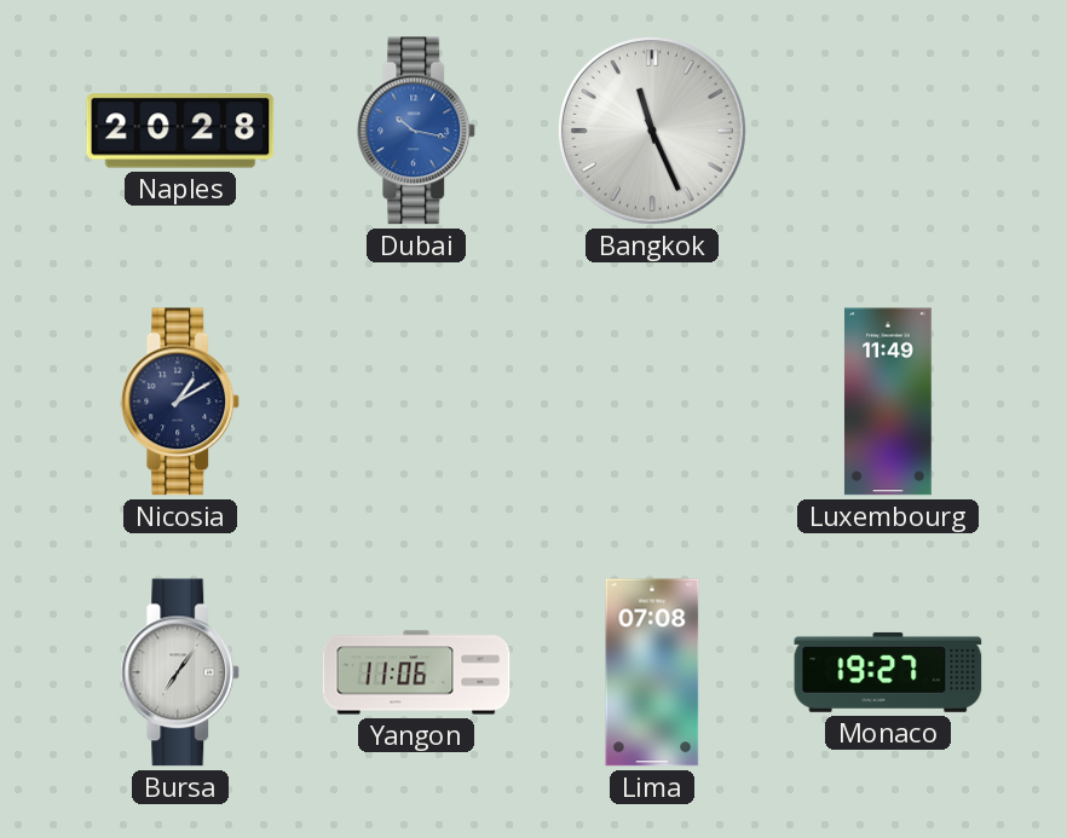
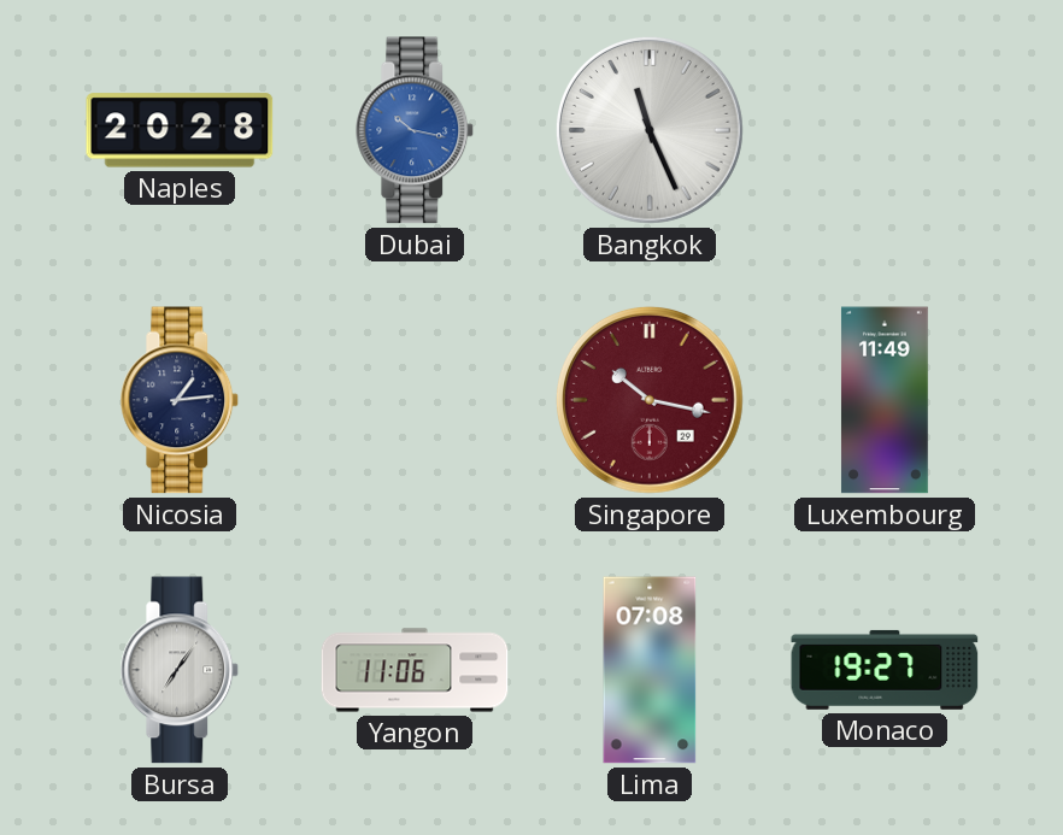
Nicosia: 1:10 -> 1:14
Singapore: none -> 10:17
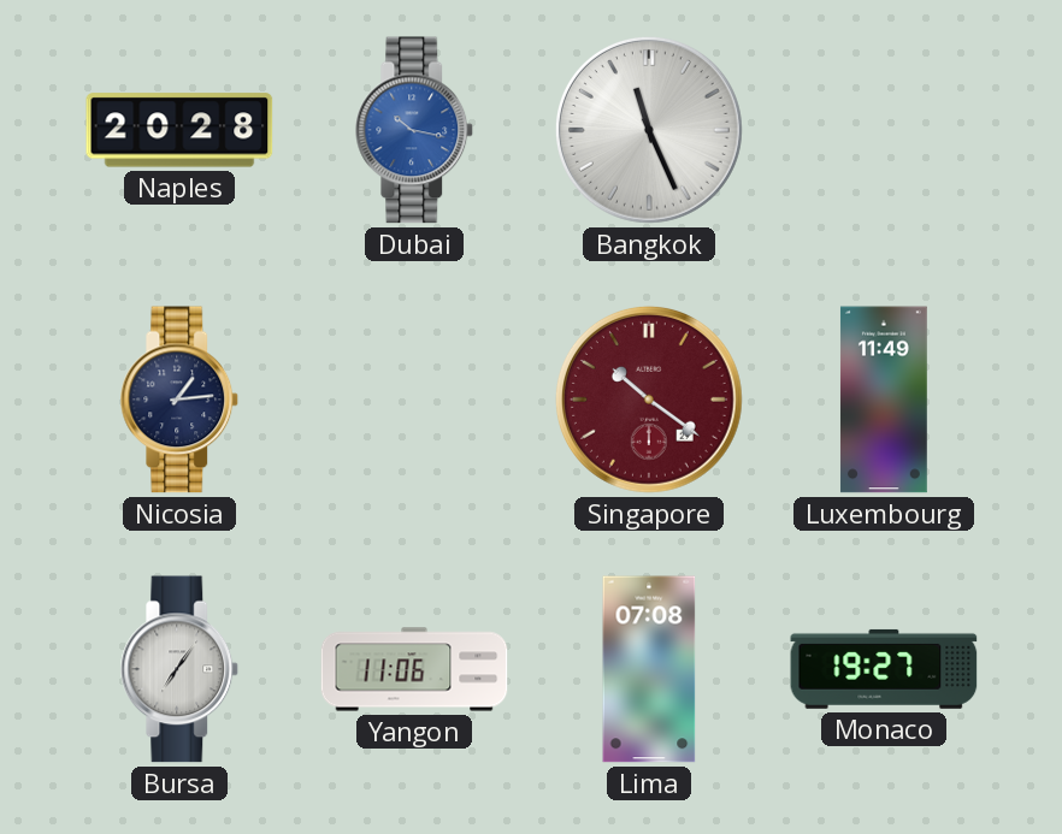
Singapore: 10:17 -> 10:21
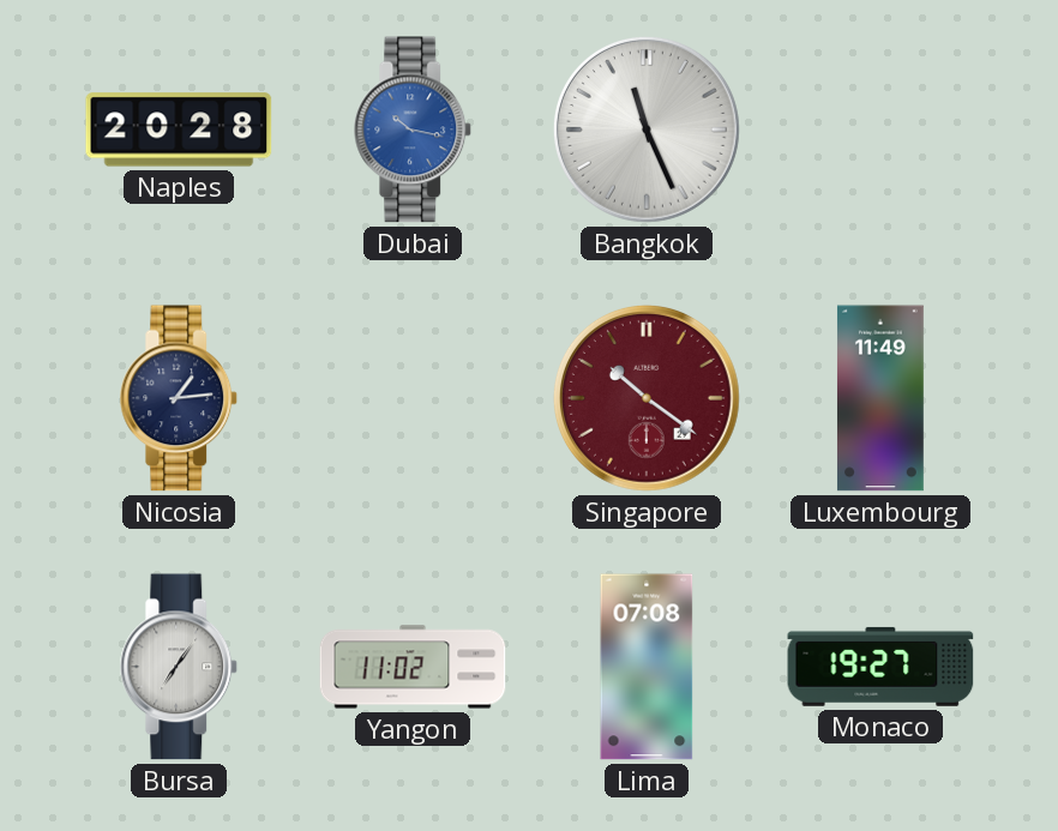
Yangon: 11:06 -> 11:02
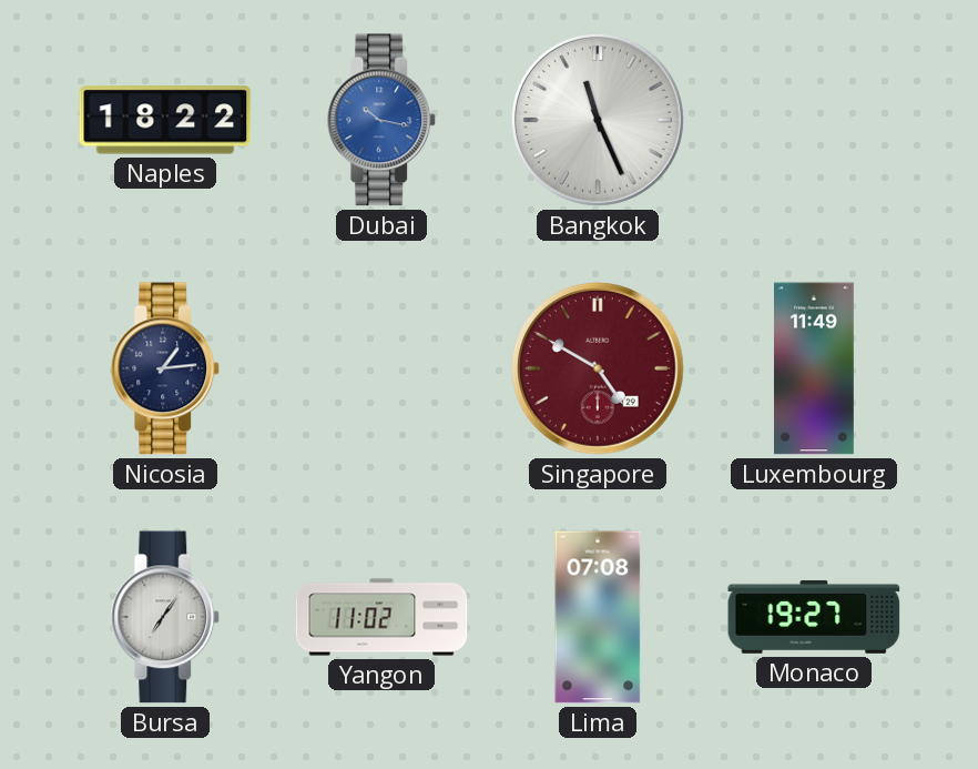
Naples: 20:28 -> 18:22
Singapore: 10:21 -> 4:50
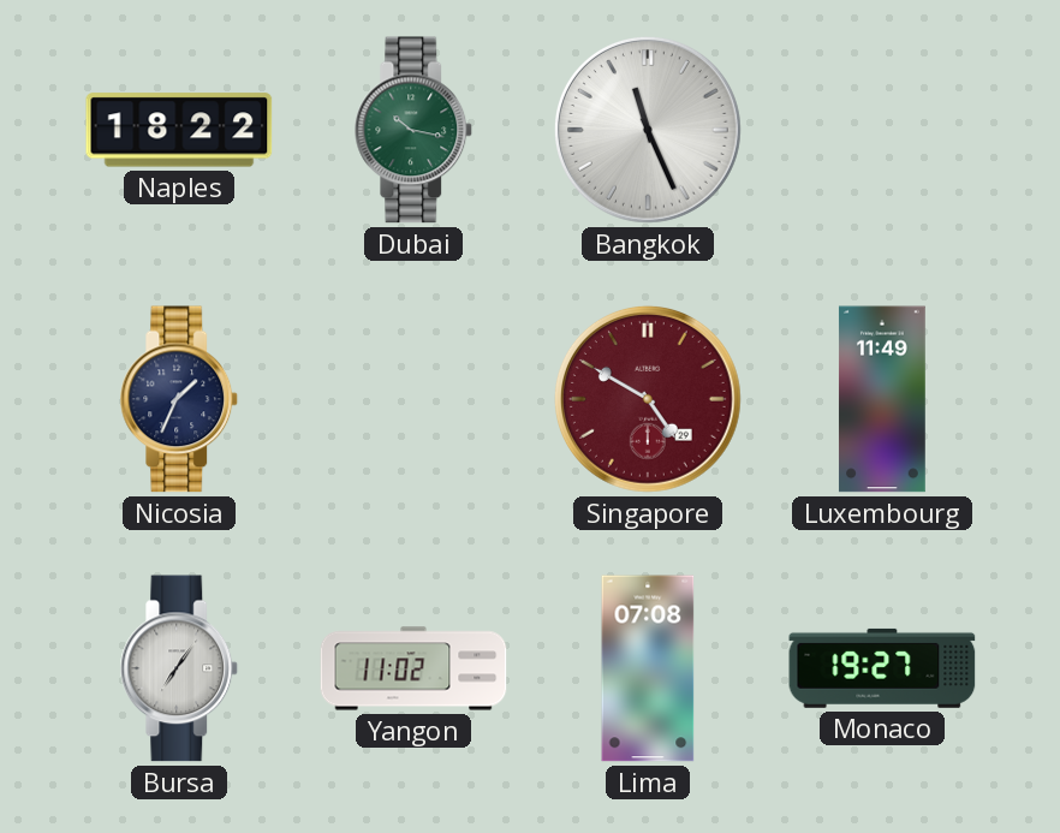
Dubai dial: blue -> green
Nicosia: 1:14 -> 1:34
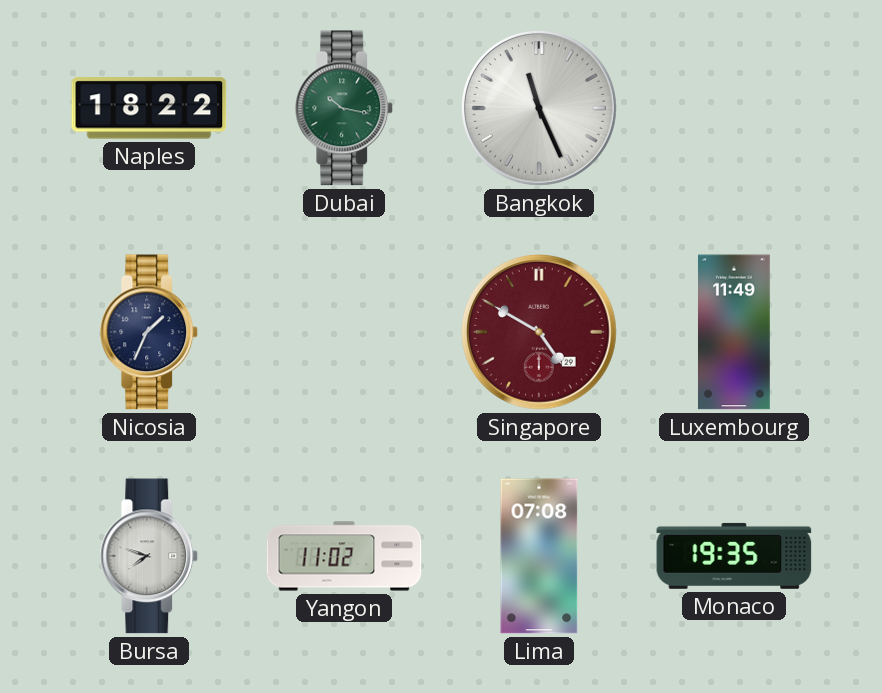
Bursa: 7:06 -> 7:48
Monaco: 19:27 -> 19:35
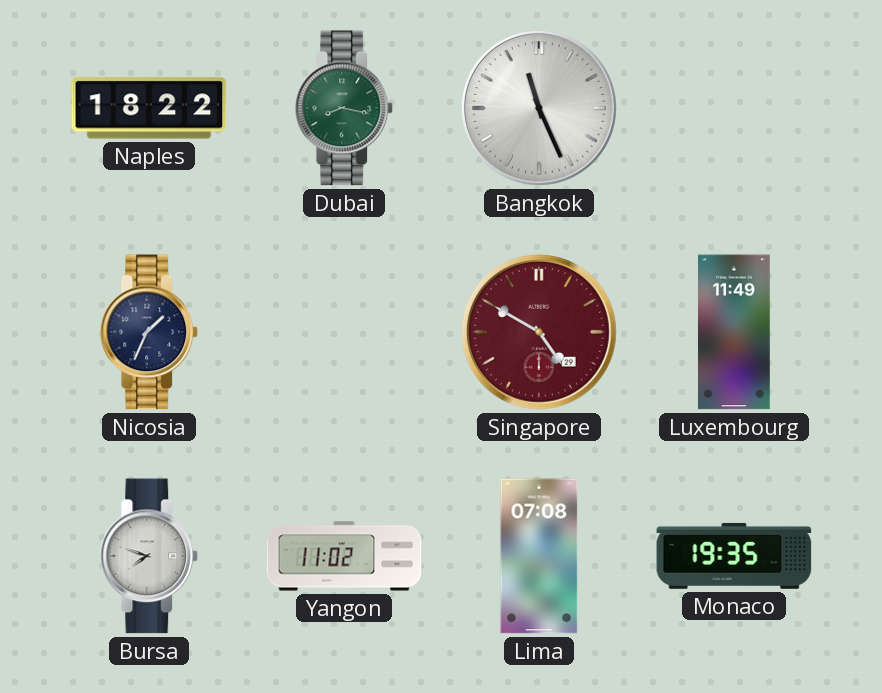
Dubai: 10:17 -> 8:17
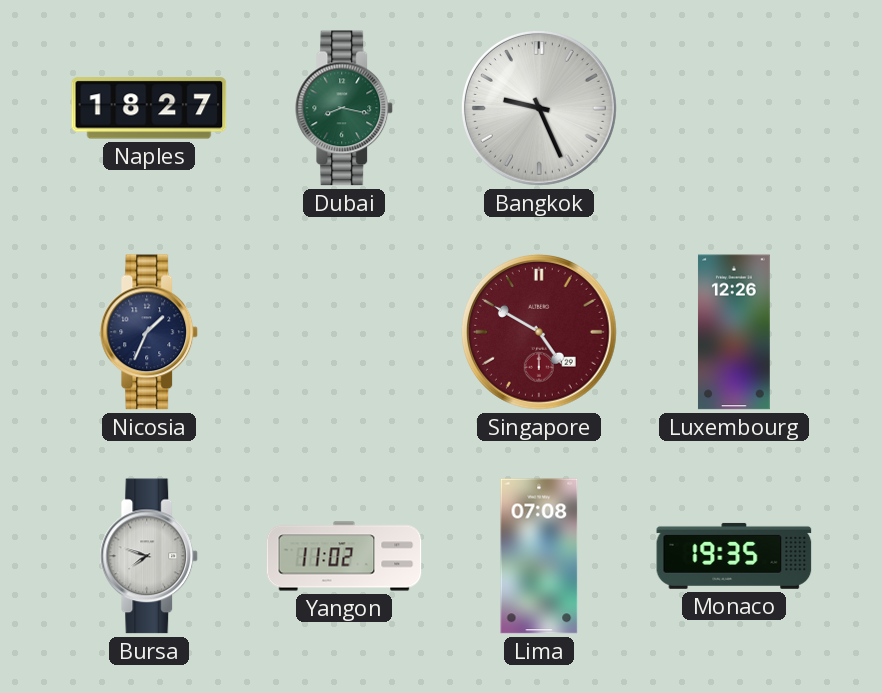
Naples: 18:22 -> 18:27
Bangkok: 11:26 -> 9:26
Luxembourg: 11:49 -> 12:26
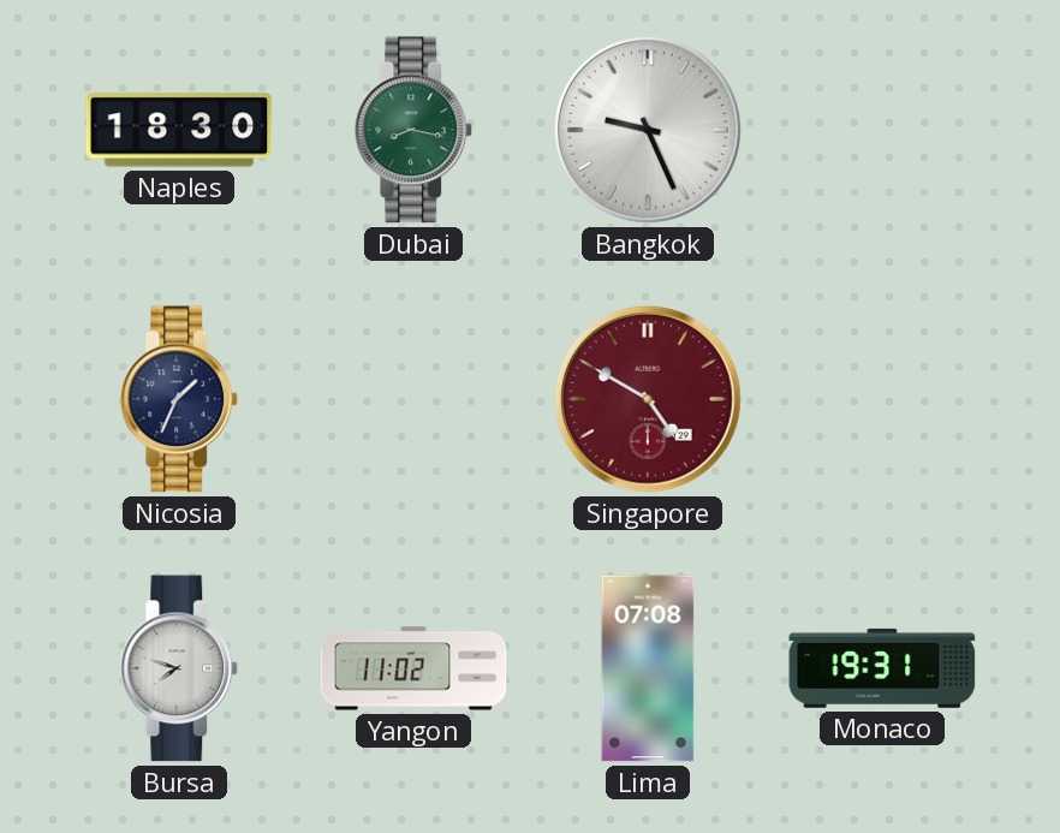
Naples: 18:27 -> 18:30
Luxembourg: 12:26 -> none
Monaco: 19:35 -> 19:31
